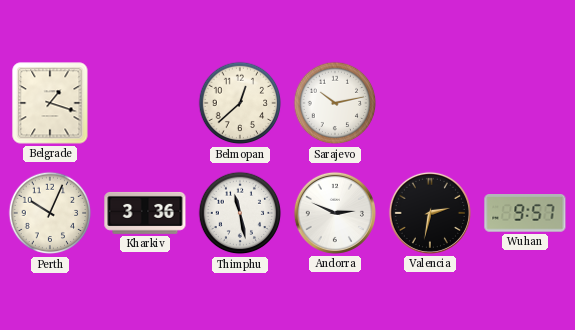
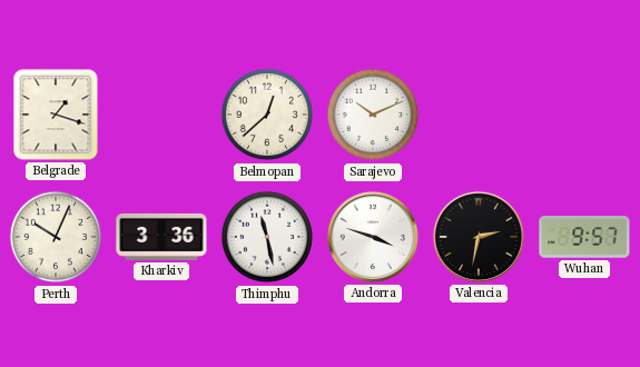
Sarajevo: 10:13 -> 10:11
Andorra: 2:49 -> 3:48
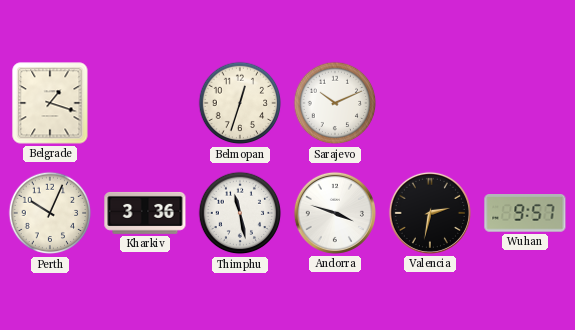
Belmopan: 12:38 -> 12:33
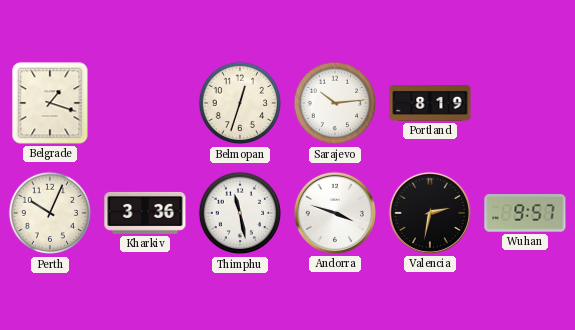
Sarajevo: 10:11 -> 10:14
Portland: none -> 8:19
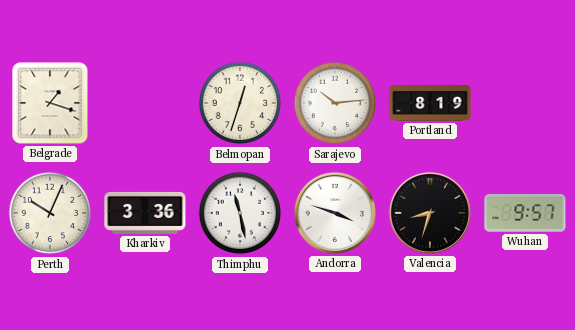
Valencia: 2:32 -> 8:33
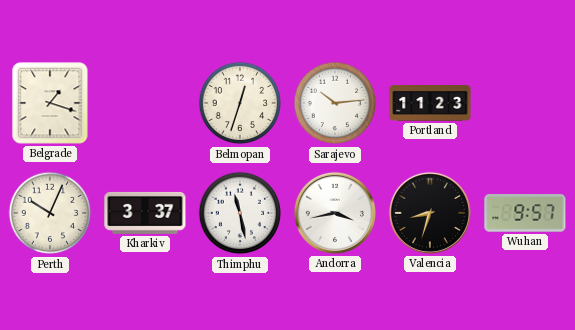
Portland: 8:19 -> 11:23
Kharkiv: 3:36 -> 3:37
Andorra: 3:48 -> 3:43
